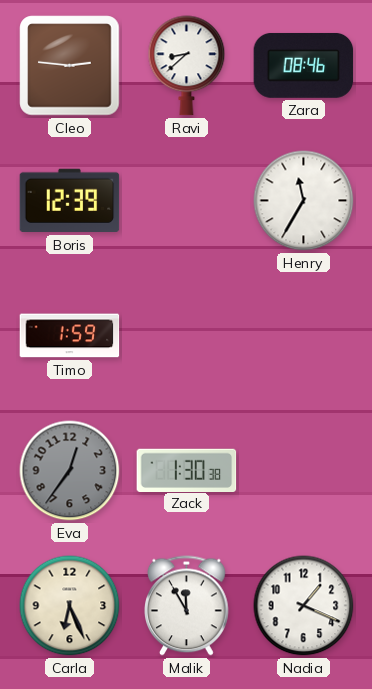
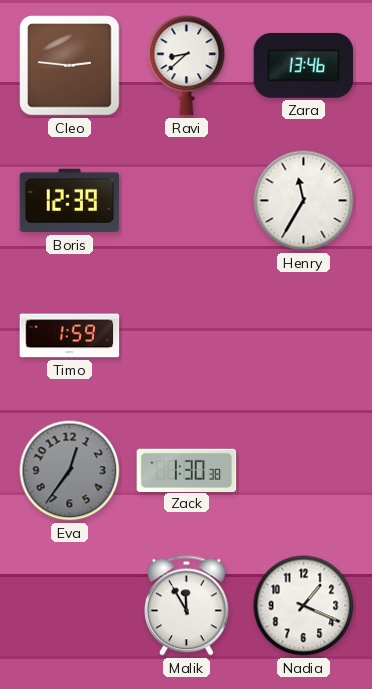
Zara: 08:46 -> 13:46
Carla: 6:26 -> none
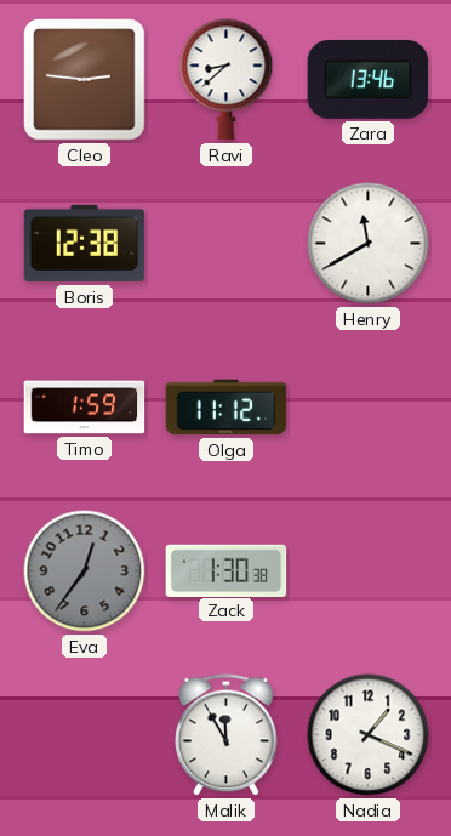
Boris: 12:39 -> 12:38
Henry: 11:35 -> 11:40
Olga: none -> 11:12
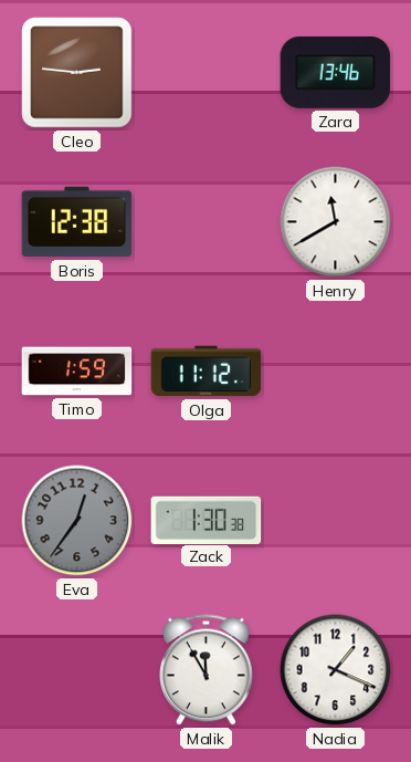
Ravi: 8:38 -> none
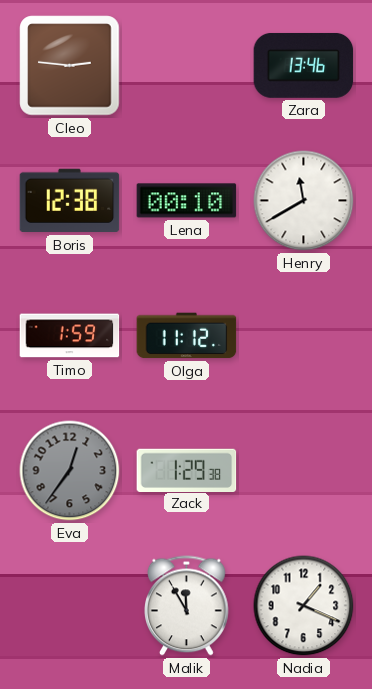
Lena: none -> 00:10
Zack: 1:30 -> 1:29
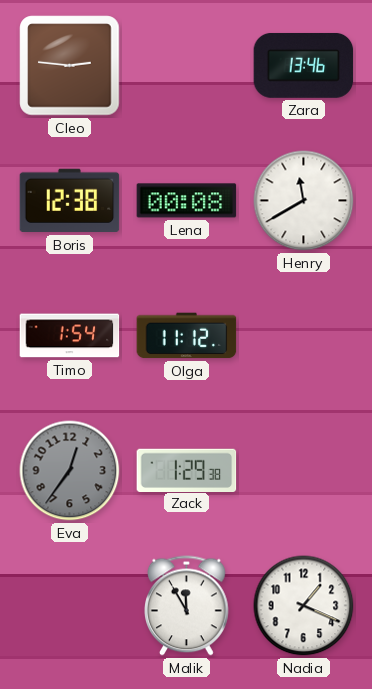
Lena: 00:10 -> 00:08
Timo: 1:59 -> 1:54
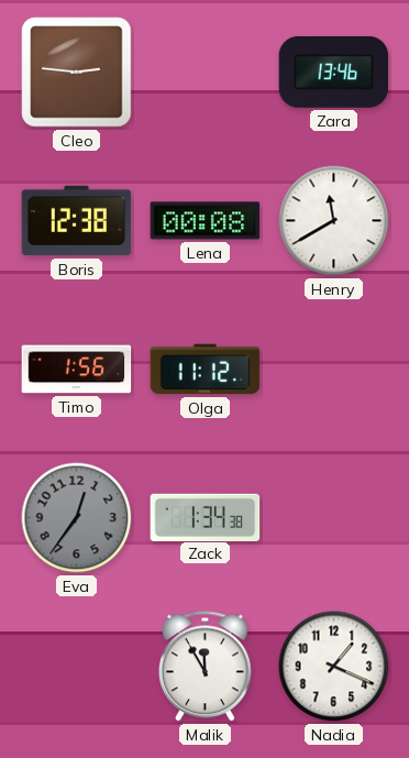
Timo: 1:54 -> 1:56
Zack: 1:29 -> 1:34
